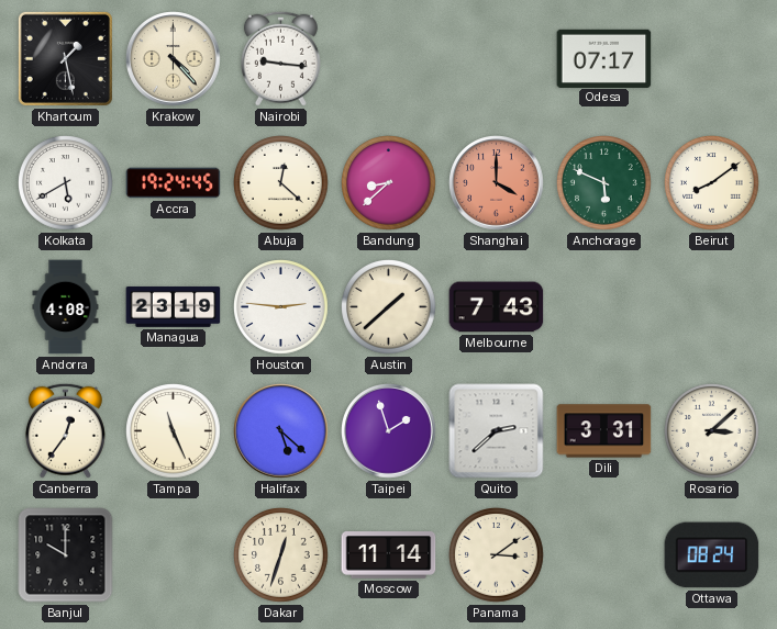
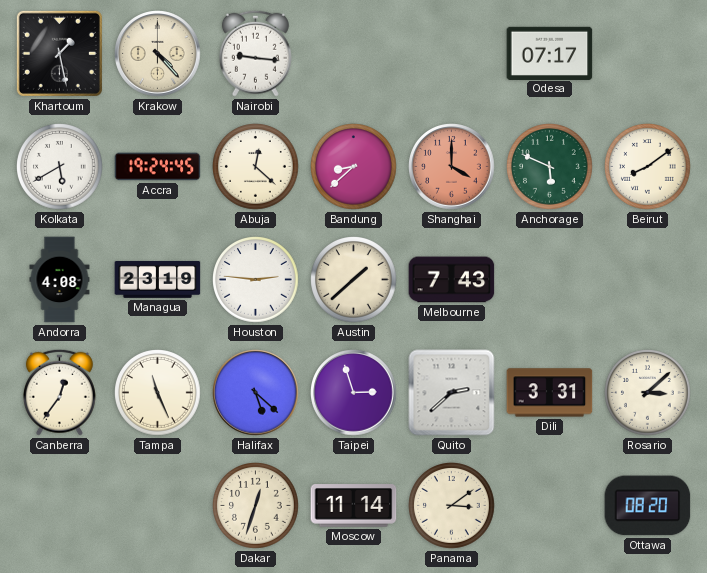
Taipei: 1:57 -> 2:57
Banjul: 10:00 -> none
Ottawa: 08:24 -> 08:20
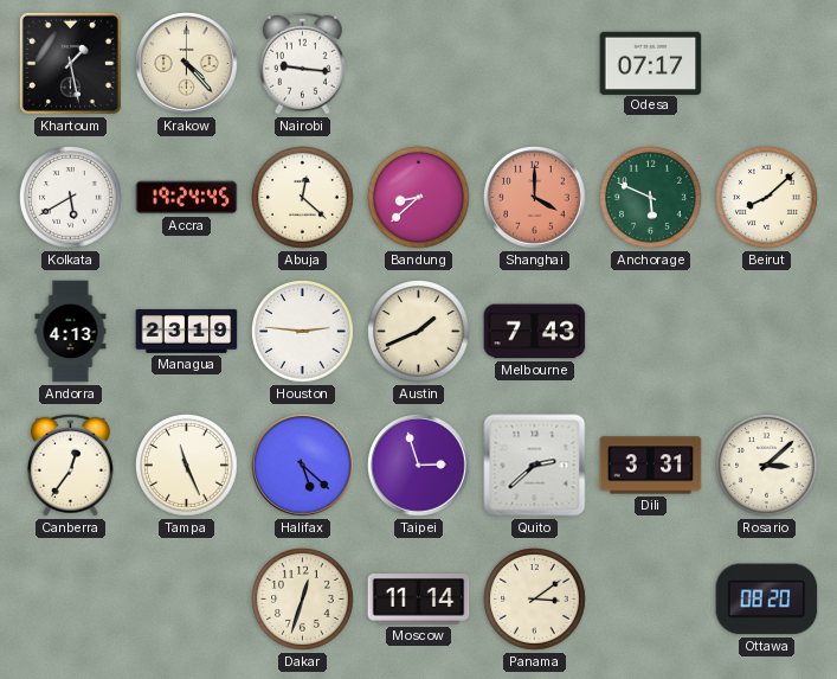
Beirut: 8:09 -> 8:08
Andorra: 4:08 -> 4:13
Austin: 1:38 -> 1:41
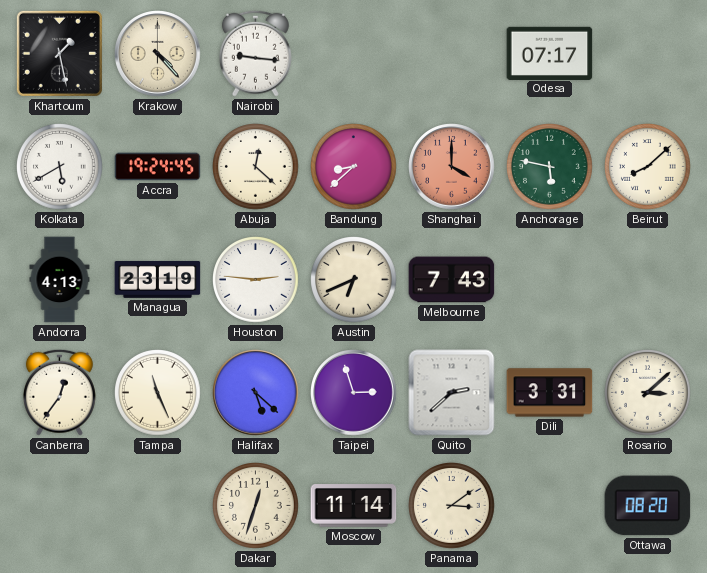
Anchorage: 5:49 -> 5:47
Austin: 1:41 -> 6:41
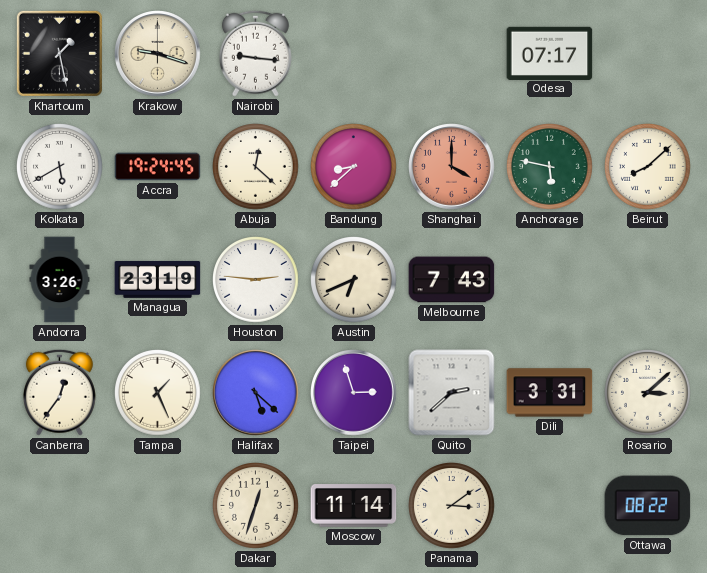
Krakow: 4:23 -> 9:18
Andorra: 4:13 -> 3:26
Tampa: 11:26 -> 1:26
Ottawa: 08:20 -> 08:22
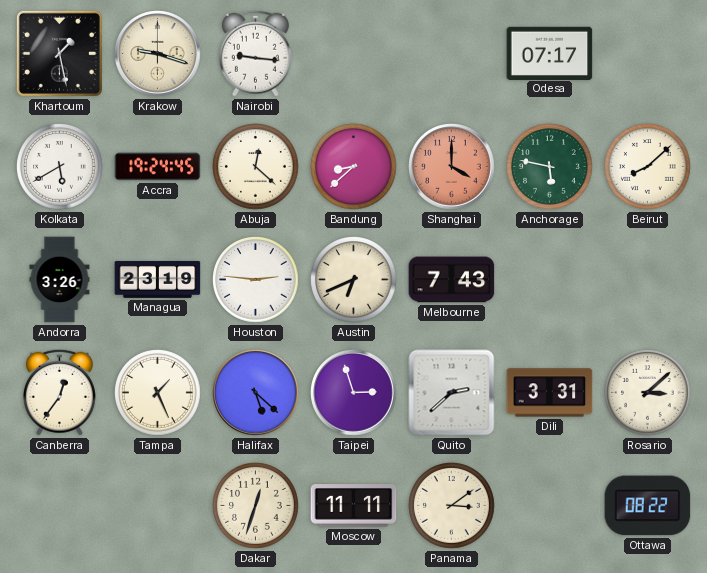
Moscow: 11:14 -> 11:11
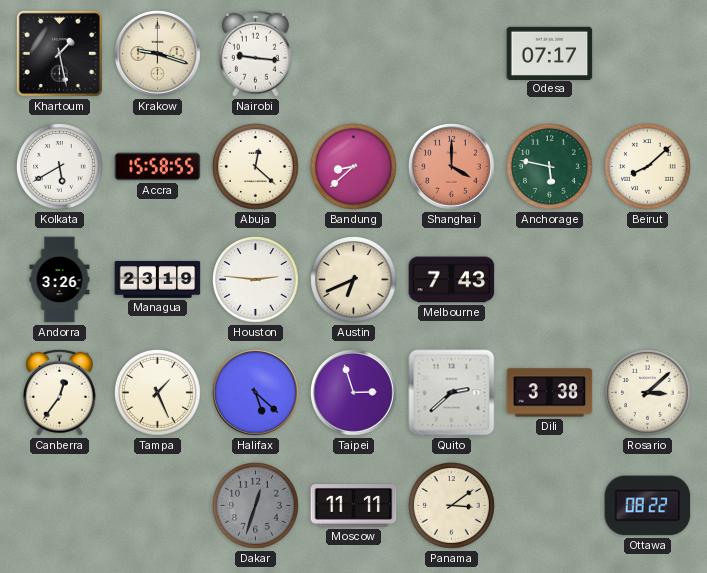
Accra: 19:24 -> 15:58
Dili: 3:31 -> 3:38
Dakar dial: cream -> grey
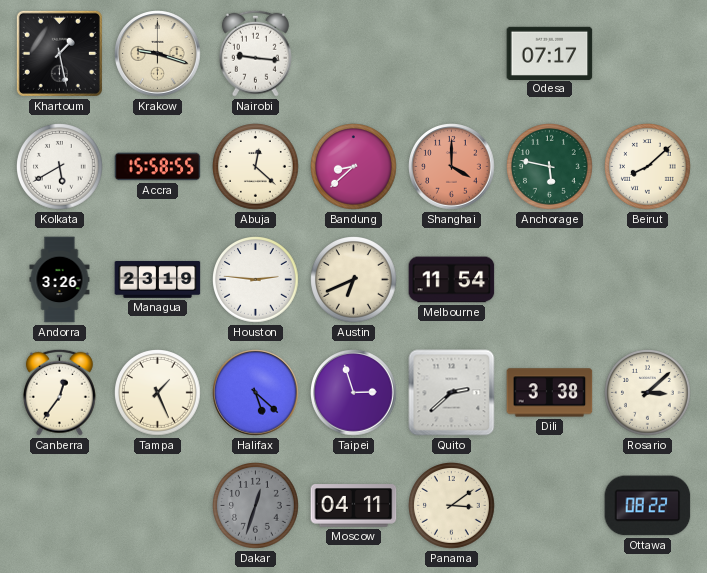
Melbourne: 7:43 -> 11:54
Moscow: 11:11 -> 04:11
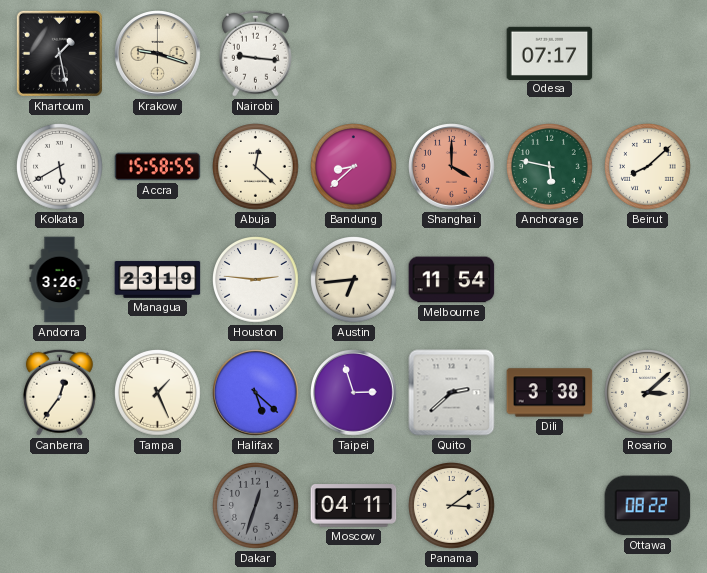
Austin: 6:41 -> 6:44
